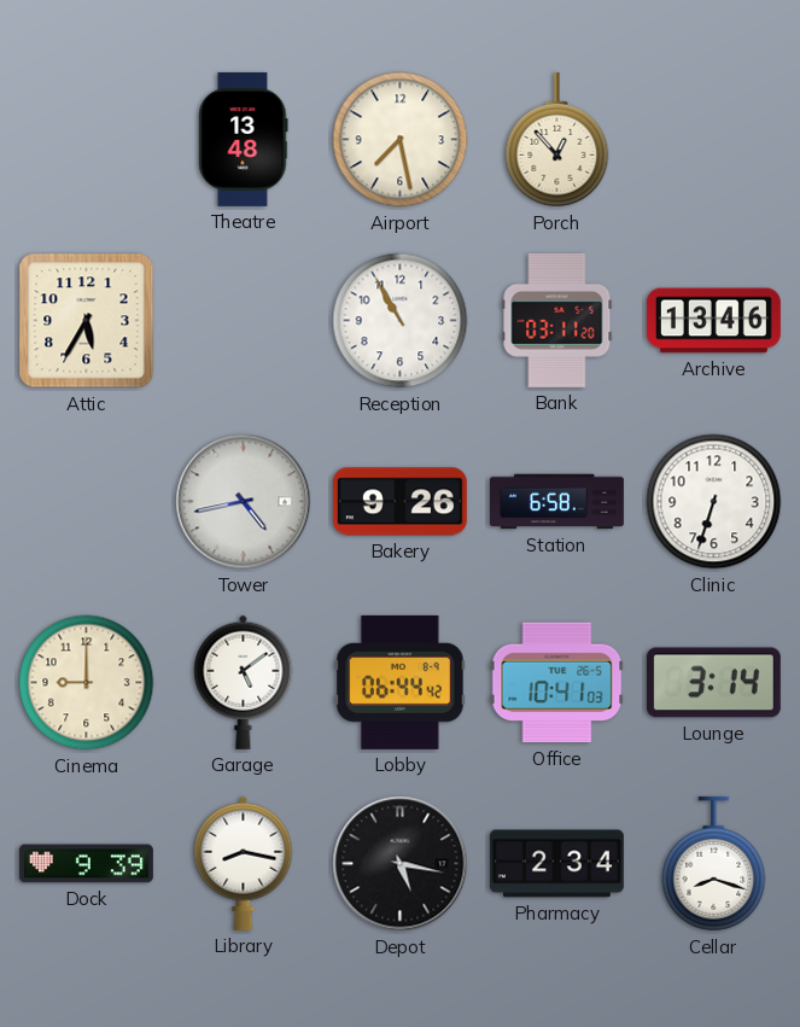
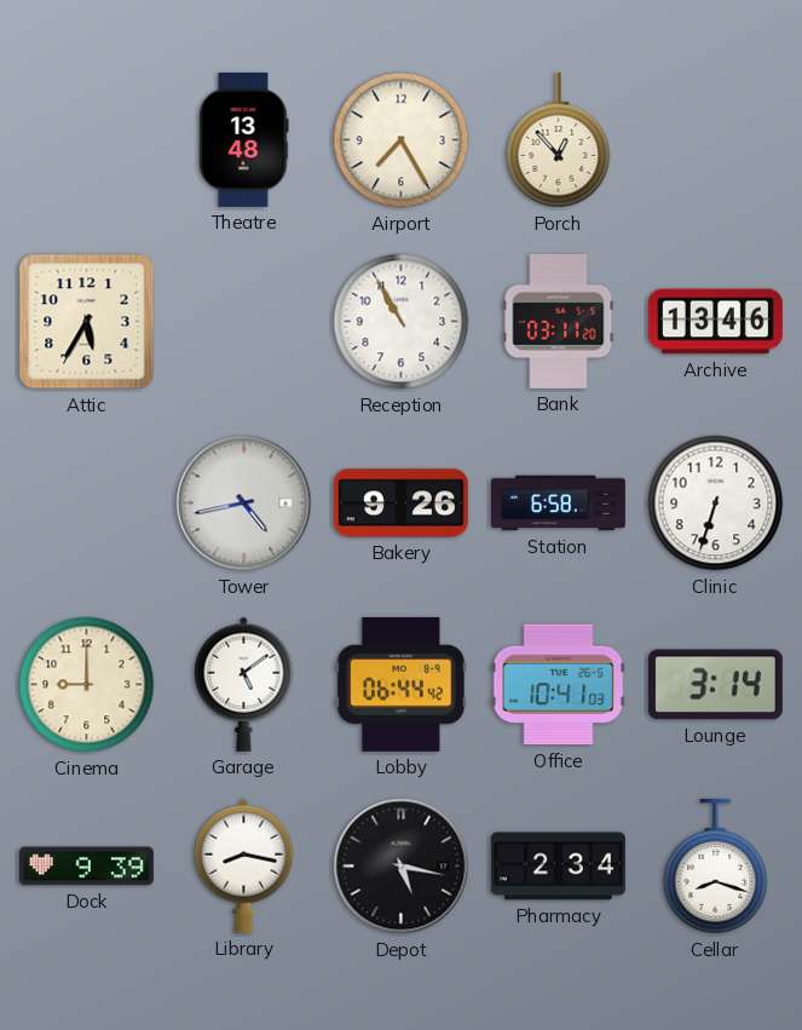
Airport: 7:28 -> 7:25
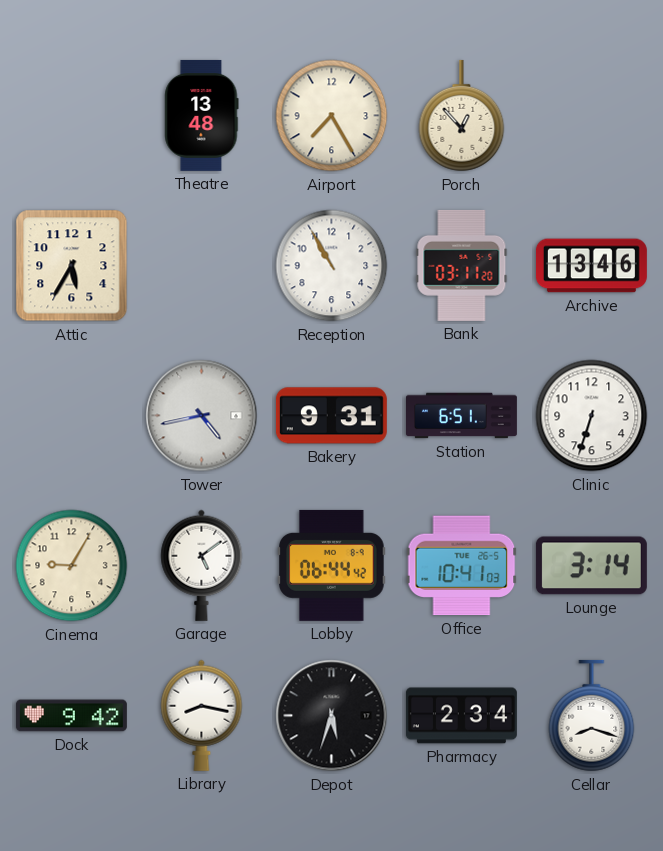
Bakery: 9:26 -> 9:31
Station: 6:58 -> 6:51
Cinema: 9:00 -> 9:05
Dock: 9:39 -> 9:42
Depot: 5:17 -> 5:33
